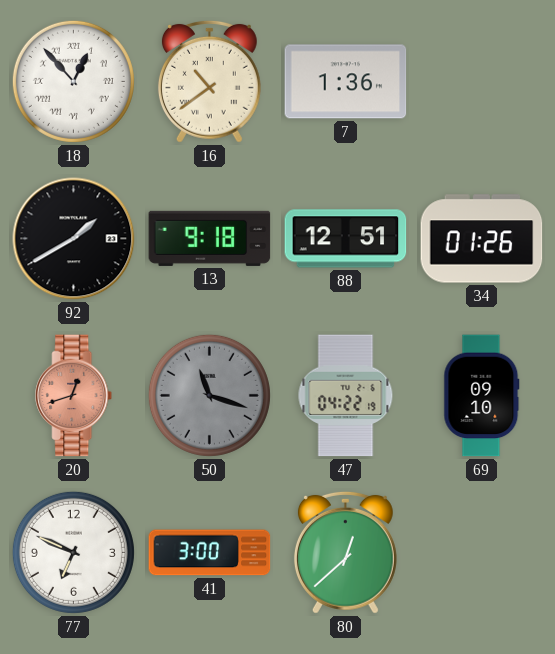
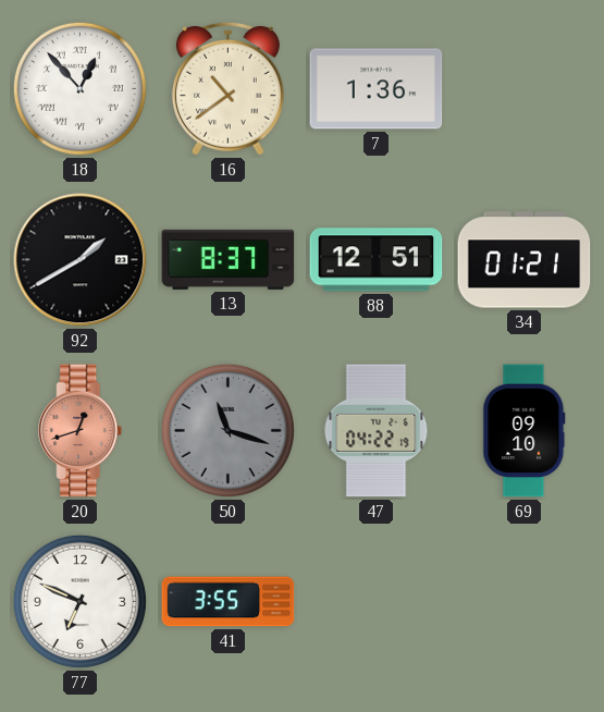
13: 9:18 -> 8:37
34: 01:26 -> 01:21
41: 3:00 -> 3:55
80: 12:38 -> none
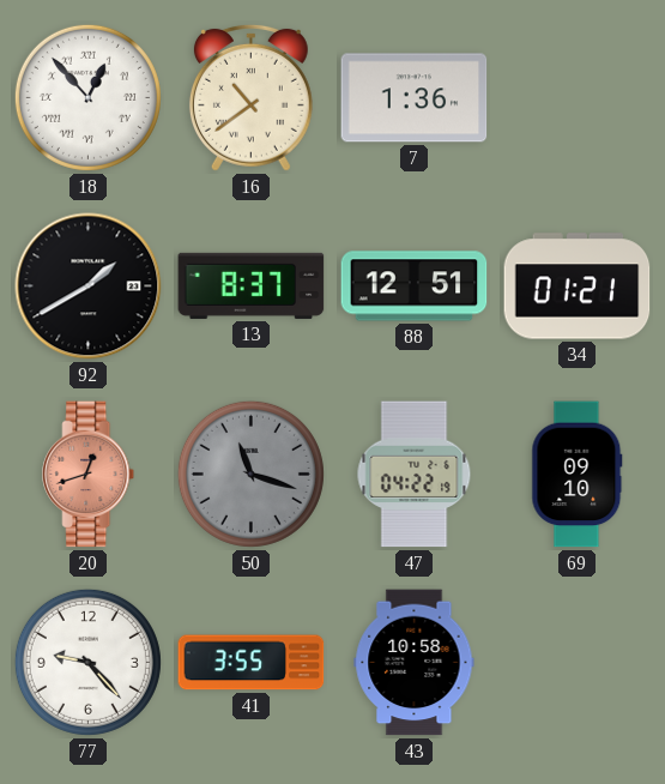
77: 6:49 -> 9:23
43: none -> 10:58
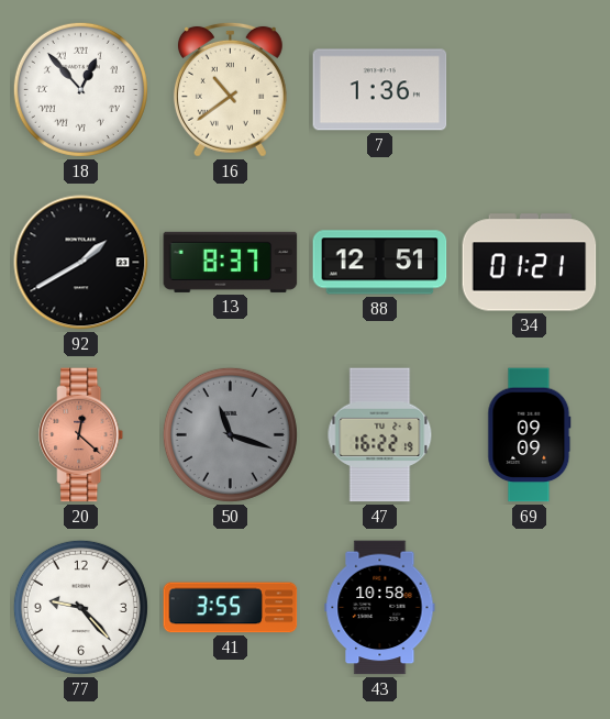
20: 12:42 -> 12:22
47: 04:22 -> 16:22
69: 09:10 -> 09:09
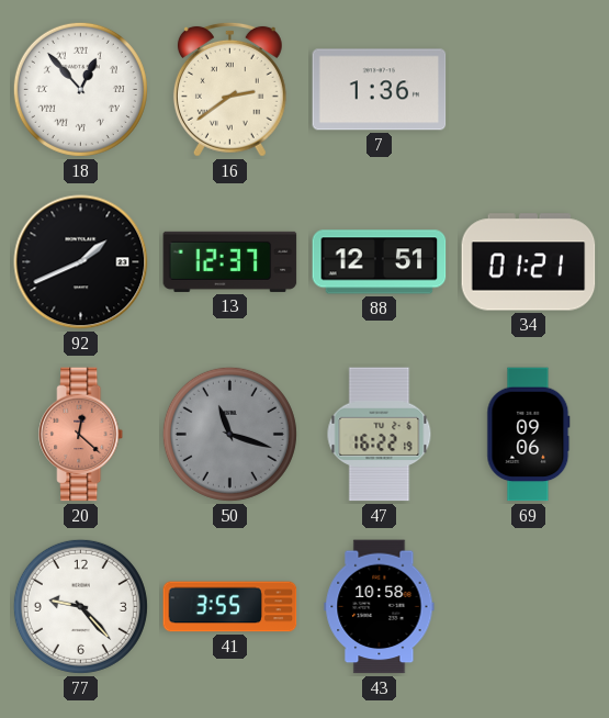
16: 10:39 -> 2:39
92: 1:40 -> 1:41
13: 8:37 -> 12:37
69: 09:09 -> 09:06
